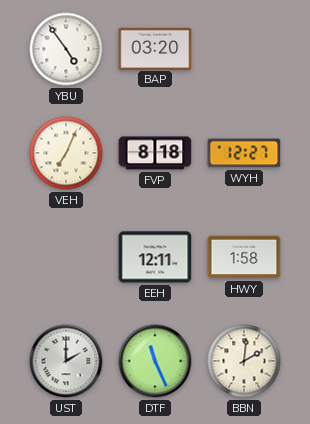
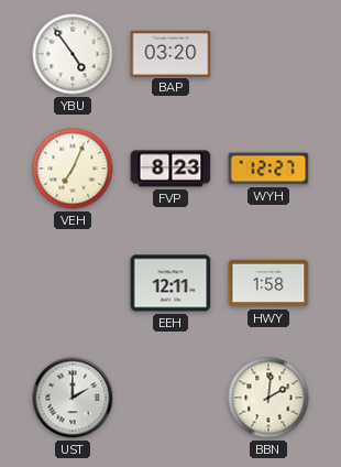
FVP: 8:18 -> 8:23
DTF: 11:26 -> none
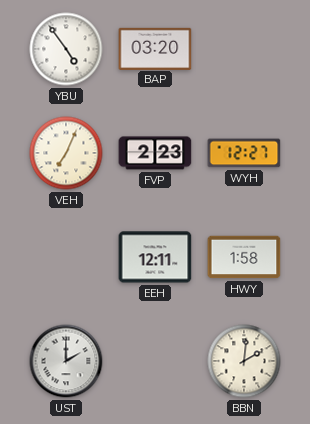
FVP: 8:23 -> 2:23
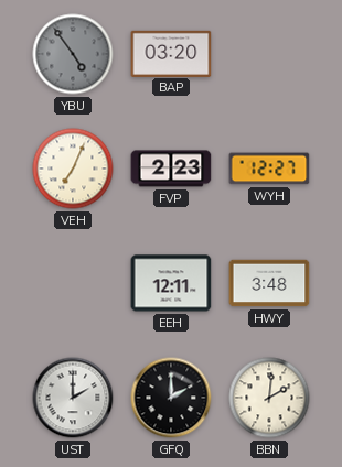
YBU dial: white -> grey
HWY: 1:58 -> 3:48
GFQ: none -> 2:00
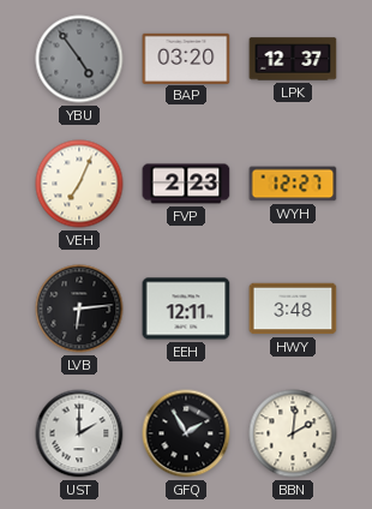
LPK: none -> 12:37
LVB: none -> 6:14
GFQ: 2:00 -> 1:55
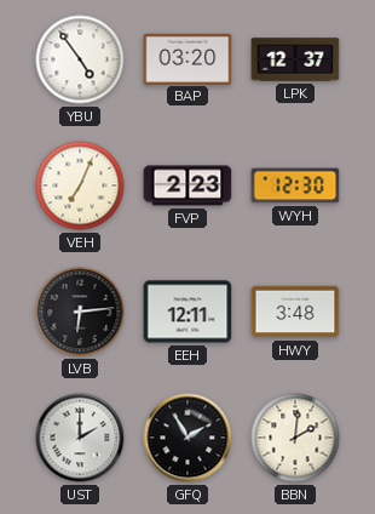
YBU dial: grey -> white
WYH: 12:27 -> 12:30
